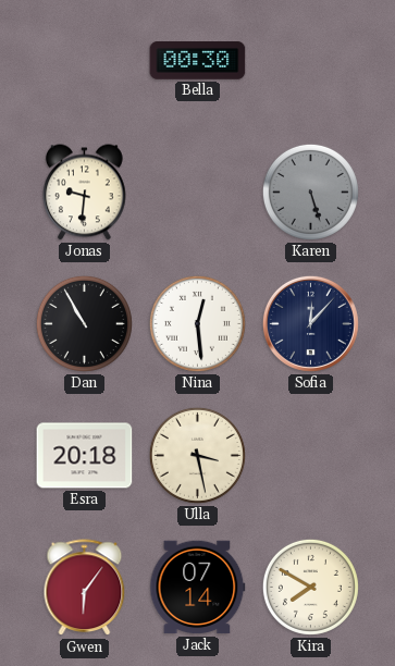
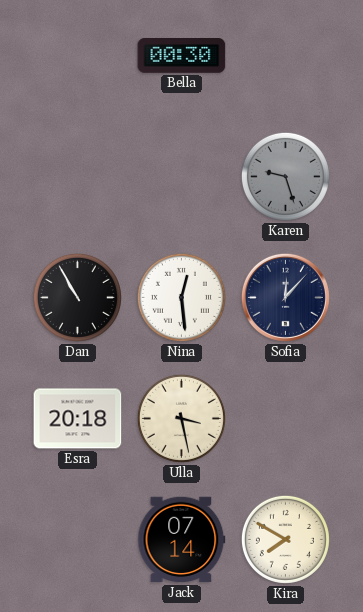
Jonas: 9:31 -> none
Karen: 5:27 -> 9:27
Gwen: 6:06 -> none
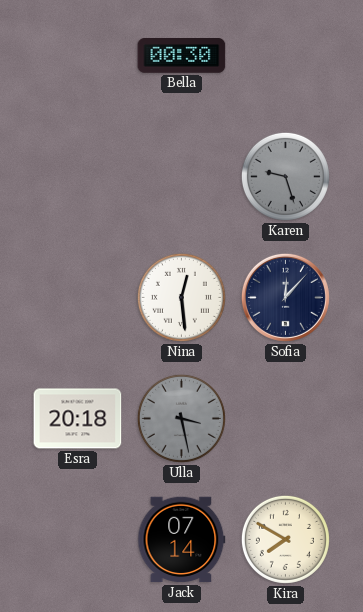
Dan: 10:55 -> none
Ulla dial: cream -> grey
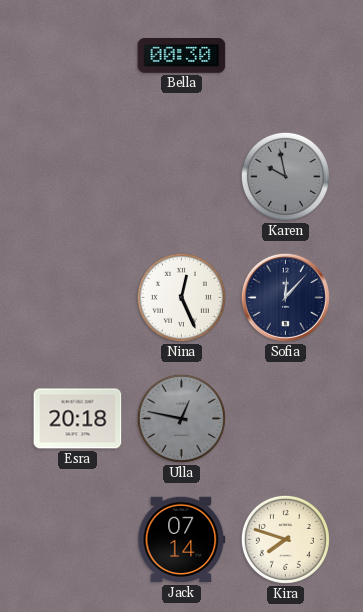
Karen: 9:27 -> 9:58
Nina: 12:29 -> 12:26
Ulla: 3:28 -> 12:47
Kira: 7:50 -> 7:48
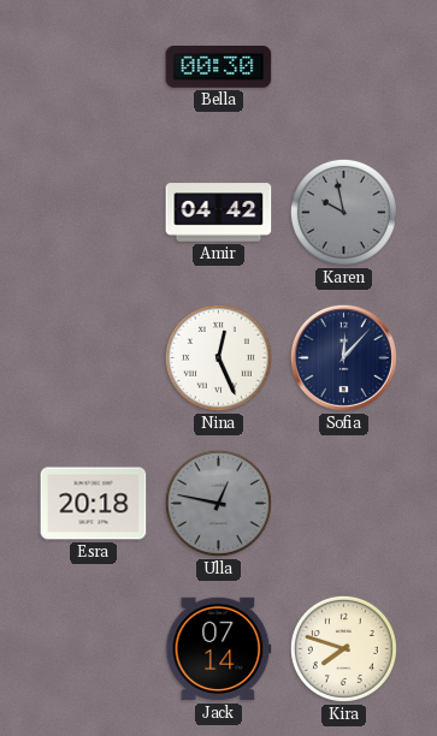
Amir: none -> 04:42
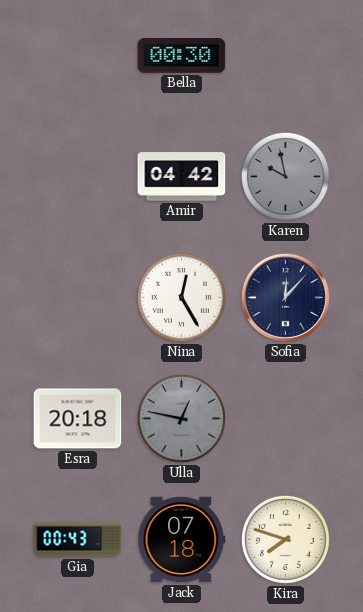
Nina: 12:26 -> 12:25
Gia: none -> 00:43
Jack: 07:14 -> 07:18
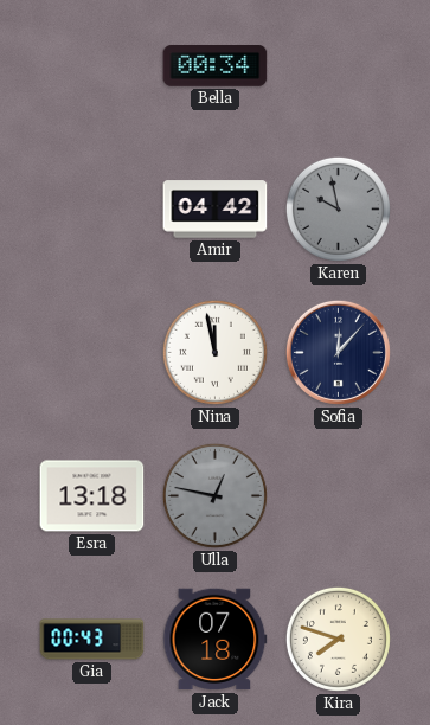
Bella: 00:30 -> 00:34
Nina: 12:25 -> 11:58
Esra: 20:18 -> 13:18
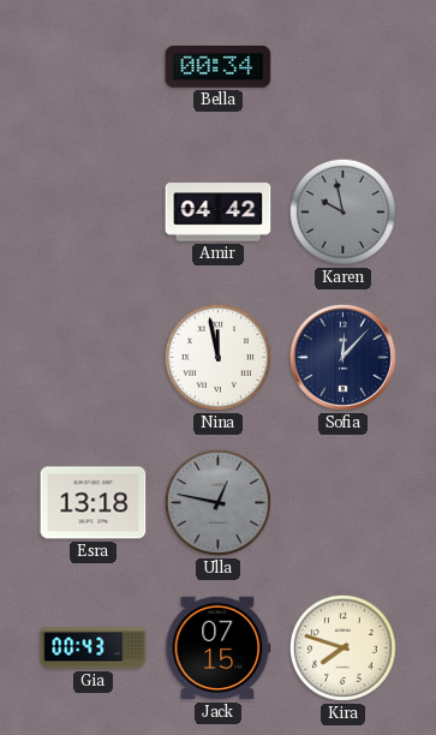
Jack: 07:18 -> 07:15
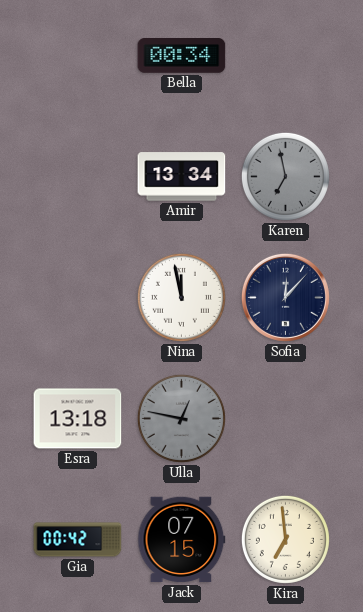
Amir: 04:42 -> 13:34
Karen: 9:58 -> 6:58
Gia: 00:43 -> 00:42
Kira: 7:48 -> 6:59
